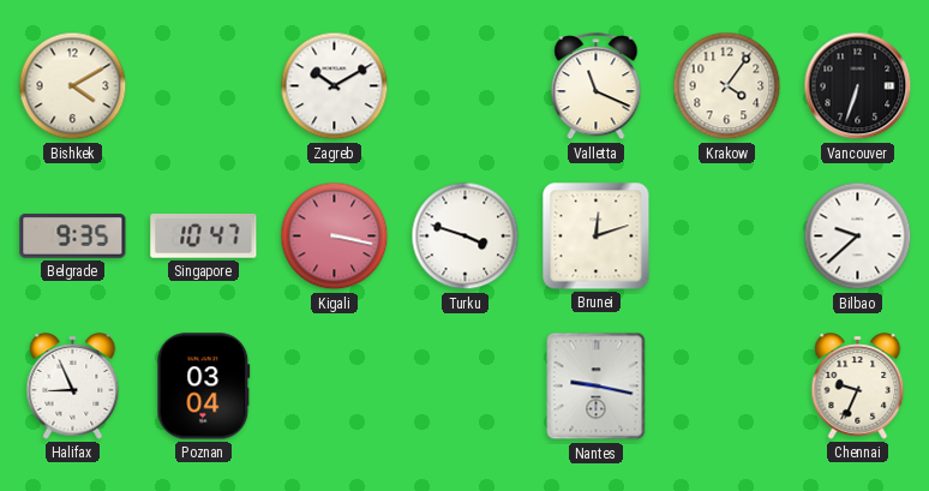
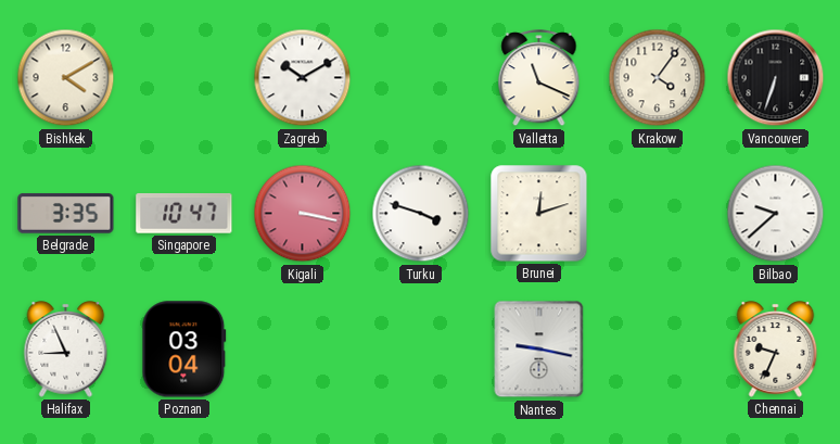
Belgrade: 9:35 -> 3:35
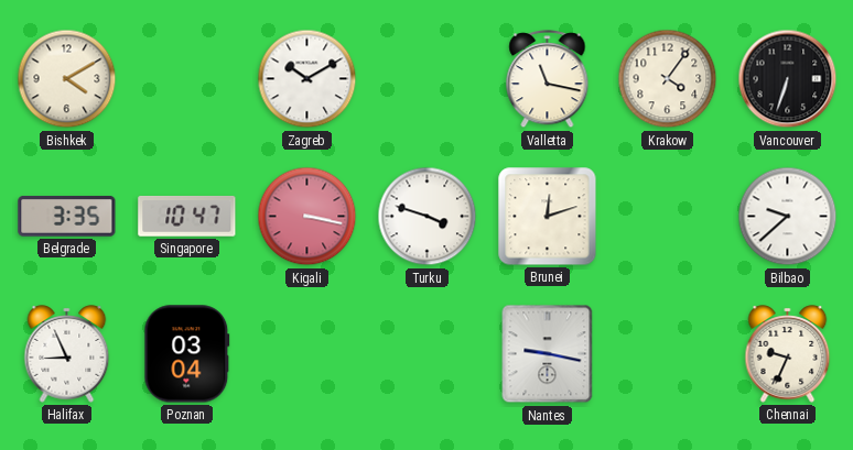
Valletta: 11:19 -> 11:17
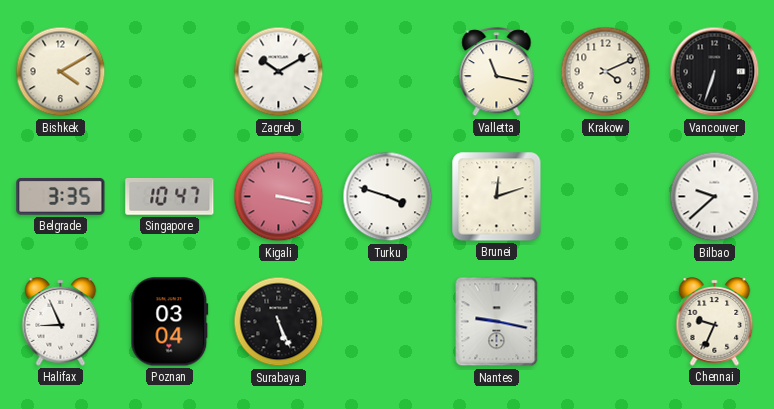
Krakow: 4:06 -> 4:11
Surabaya: none -> 5:26
